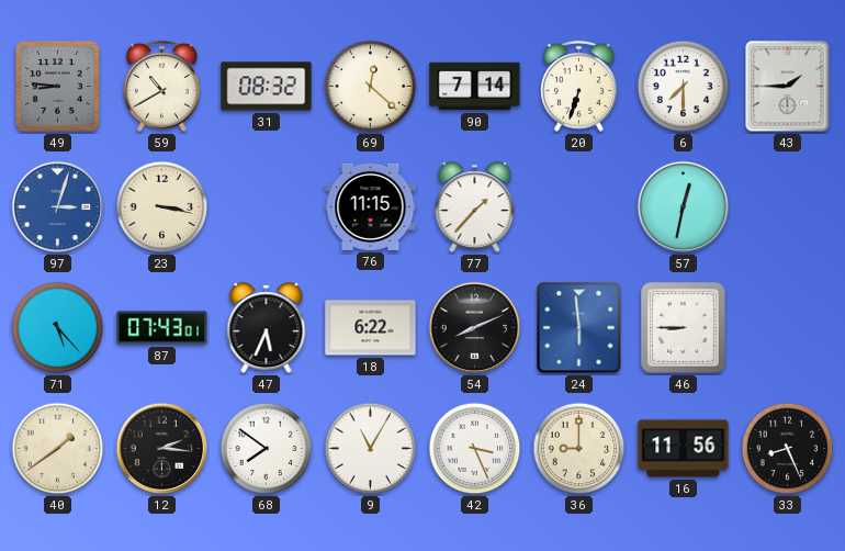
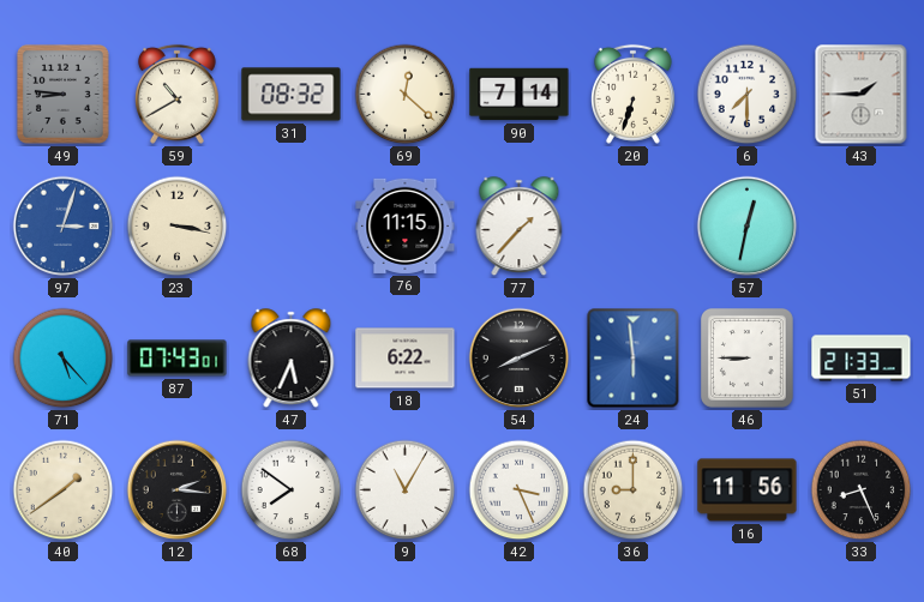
51: none -> 21:33
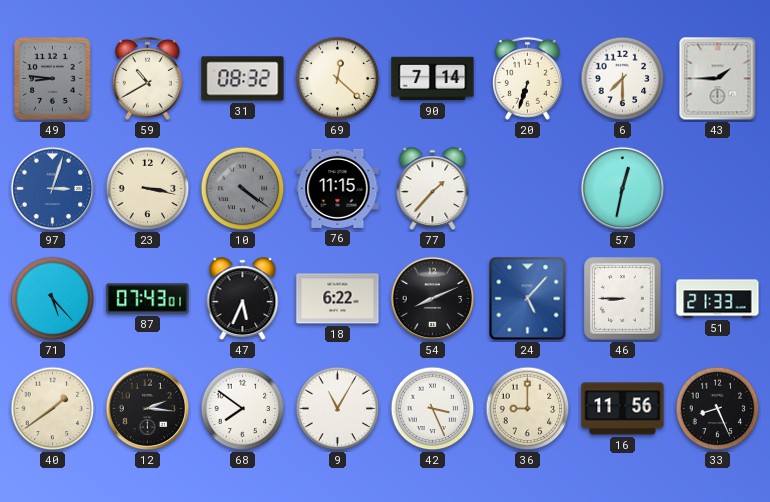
10: none -> 4:21
24: 5:59 -> 5:07
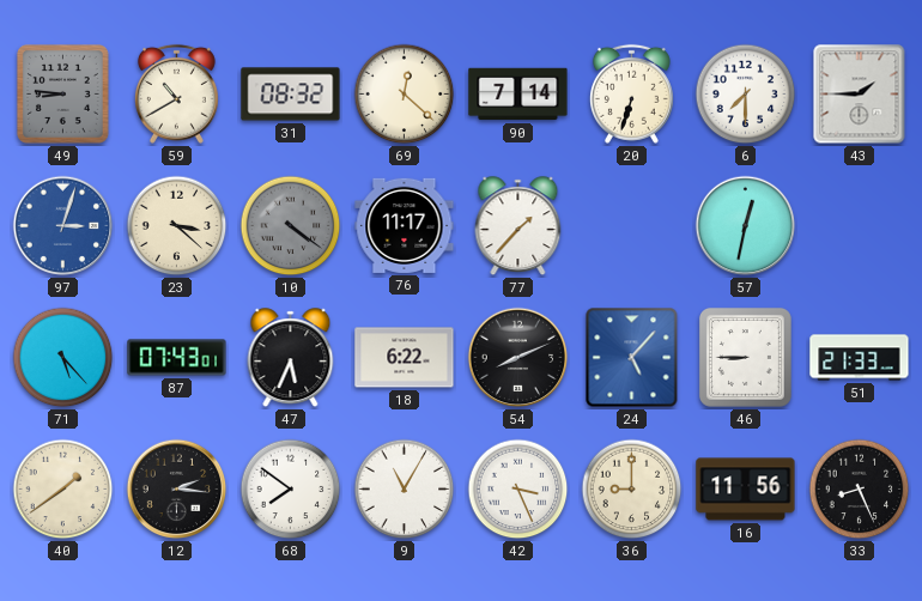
23: 3:17 -> 3:22
76: 11:15 -> 11:17
